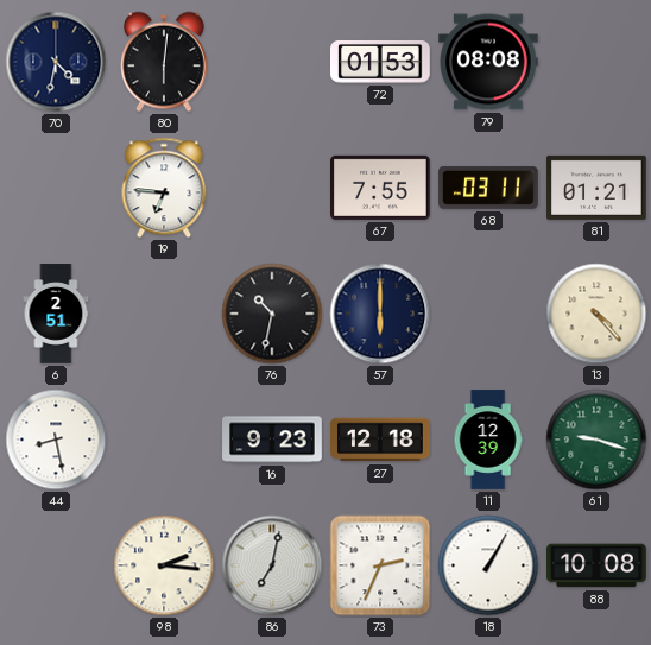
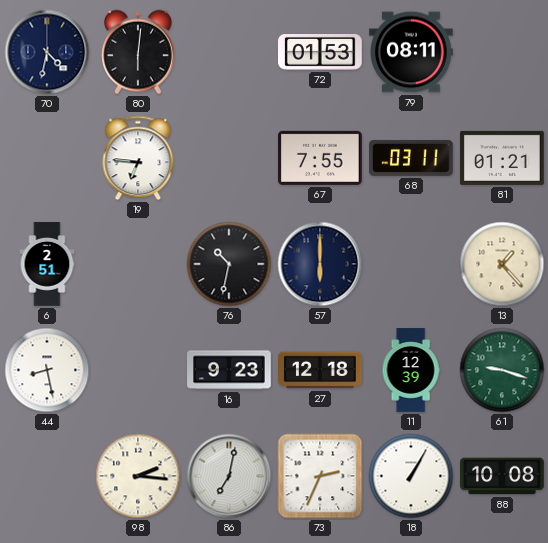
79: 08:08 -> 08:11
13: 4:23 -> 1:23
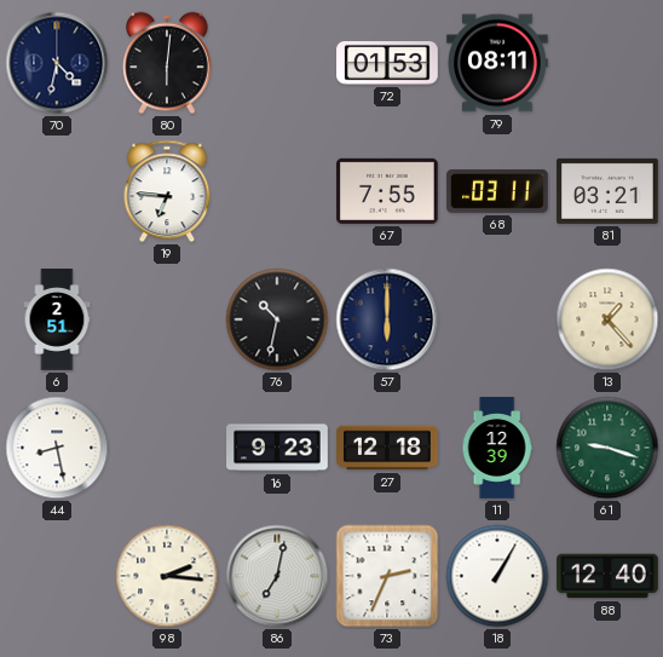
81: 01:21 -> 03:21
88: 10:08 -> 12:40
